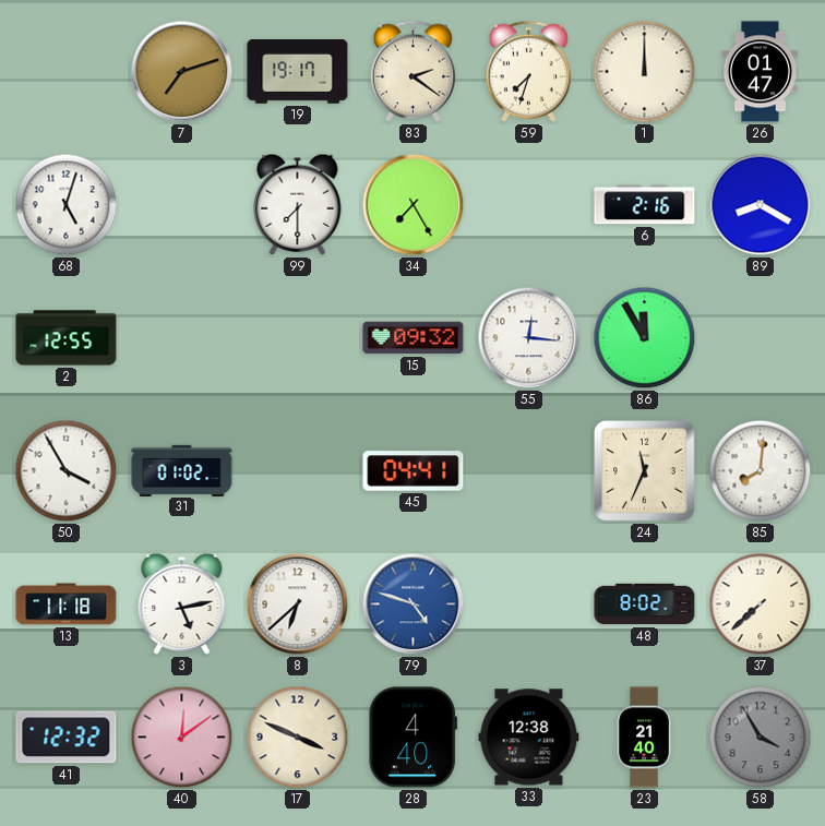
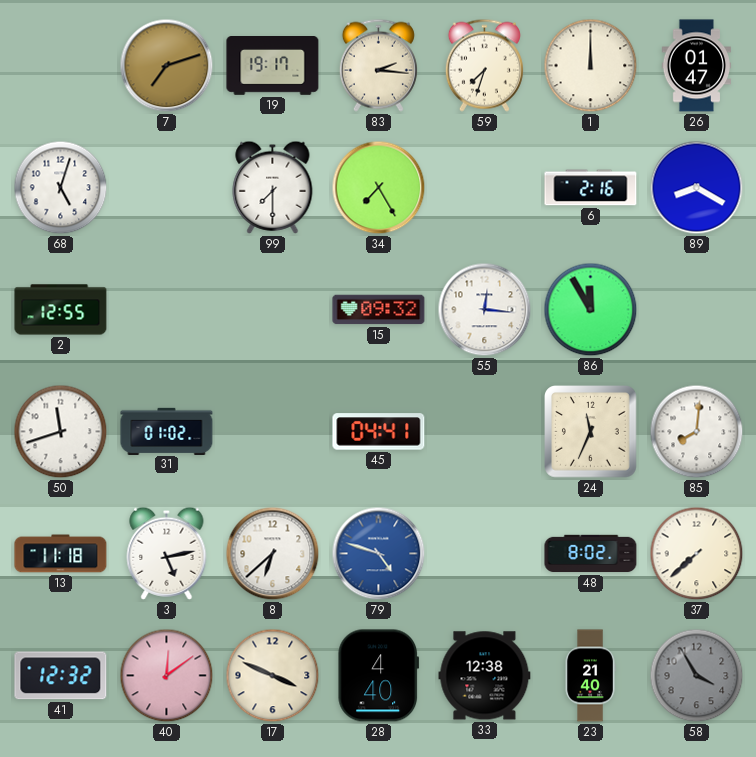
83: 2:21 -> 2:16
50: 3:55 -> 11:42
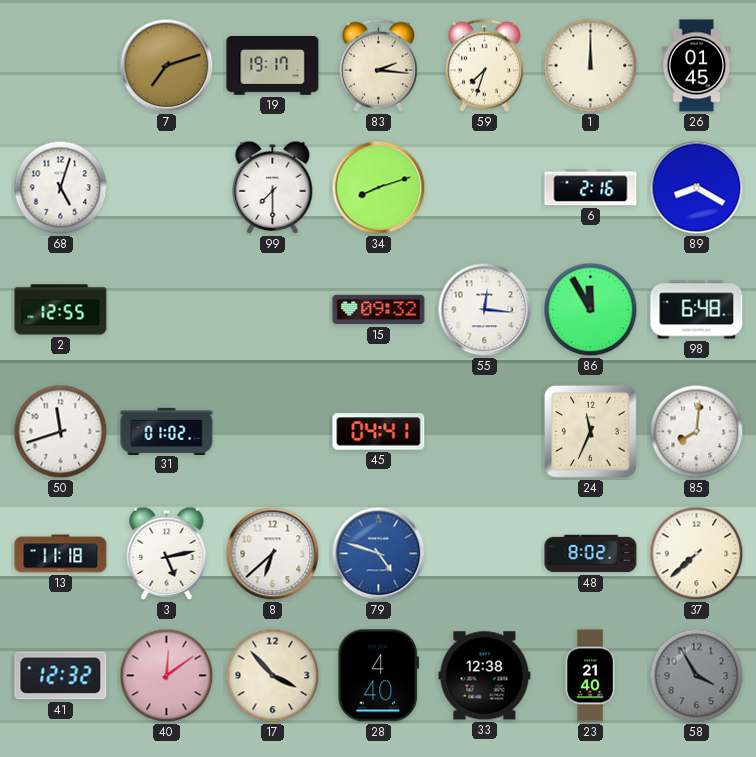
26: 01:47 -> 01:45
34: 7:25 -> 8:12
98: none -> 6:48
17: 3:49 -> 3:53
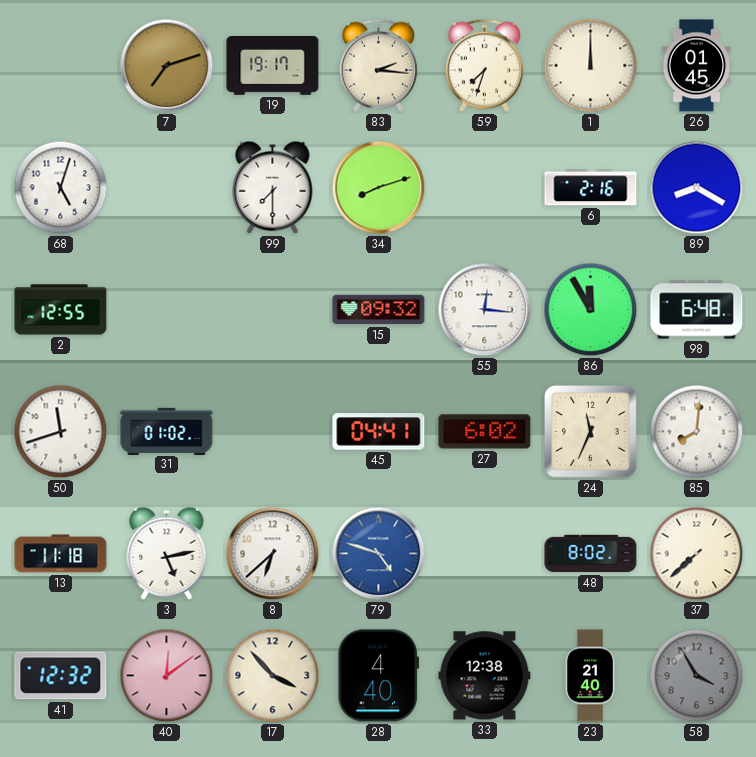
27: none -> 6:02
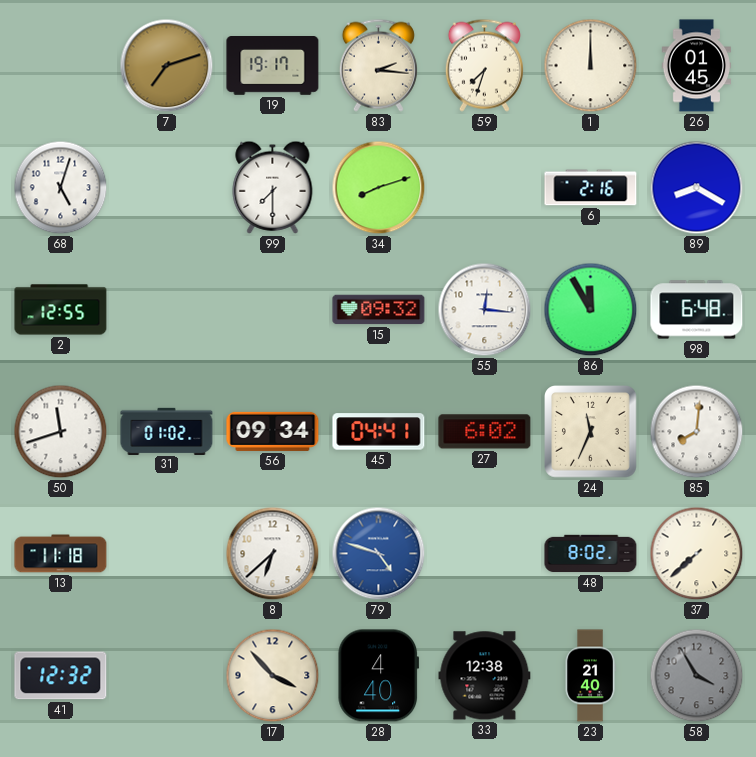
56: none -> 09:34
3: 5:13 -> none
40: 12:09 -> none
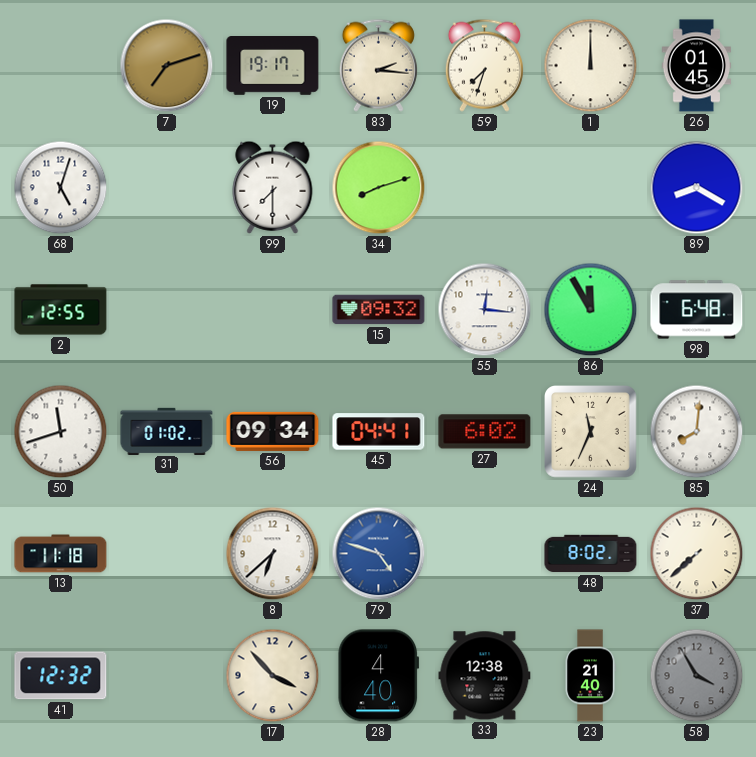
6: 2:16 -> none
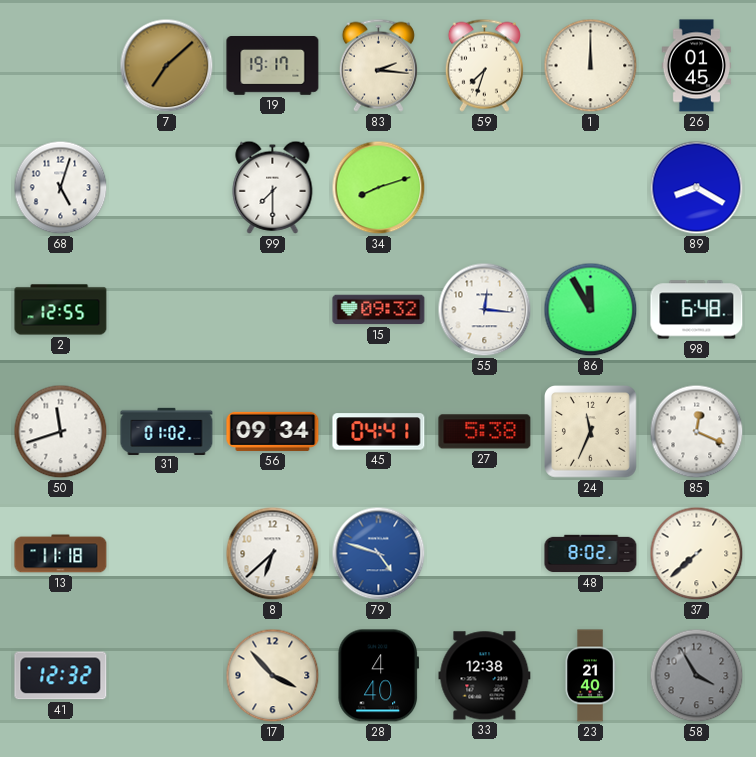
7: 7:12 -> 7:08
27: 6:02 -> 5:38
85: 8:01 -> 12:19
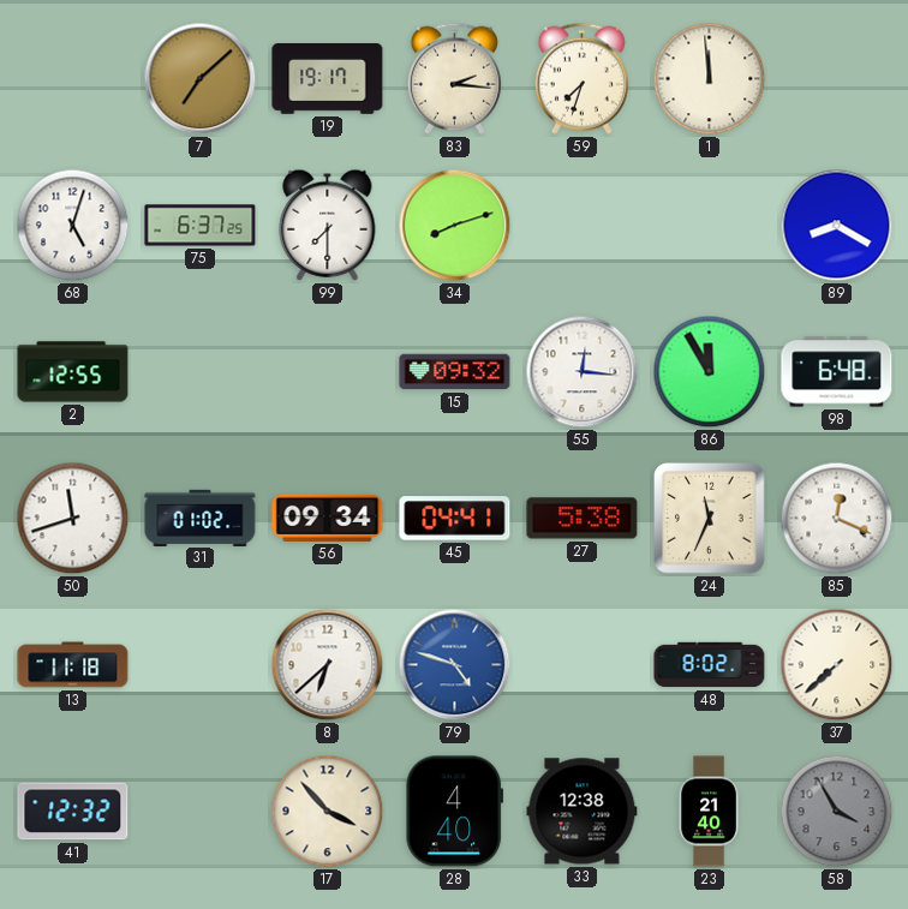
1: 12:00 -> 11:59
26: 01:45 -> none
75: none -> 6:37
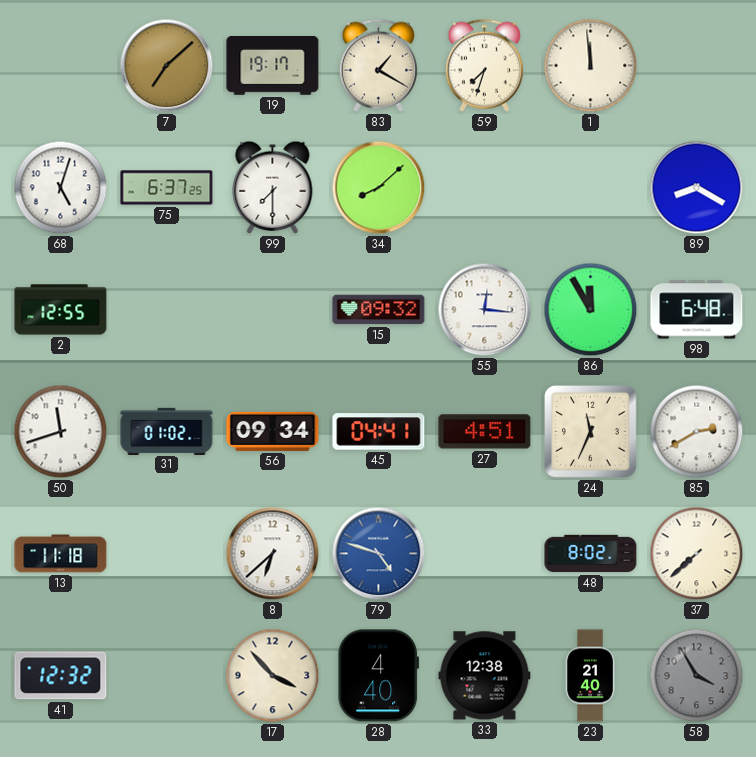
83: 2:16 -> 1:20
34: 8:12 -> 8:08
27: 5:38 -> 4:51
85: 12:19 -> 2:40
